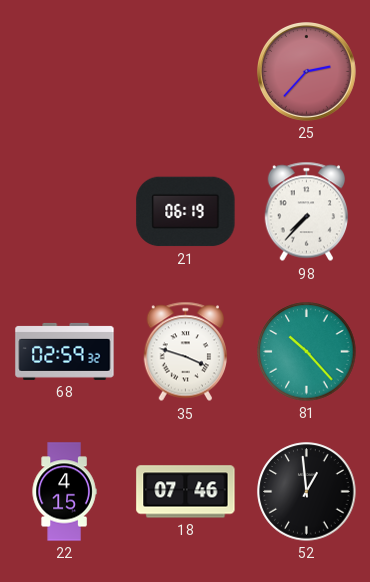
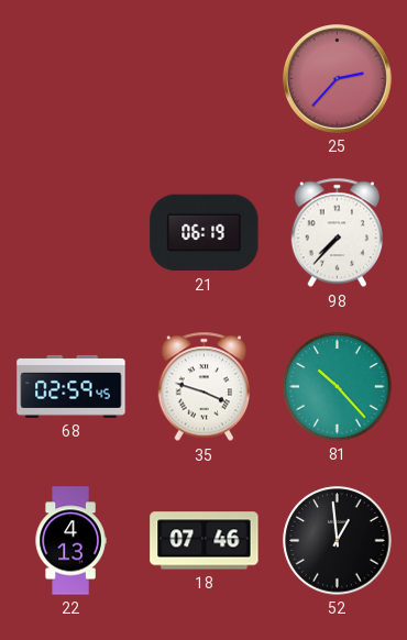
68: 02:59:32 -> 02:59:45
22: 4:15 -> 4:13
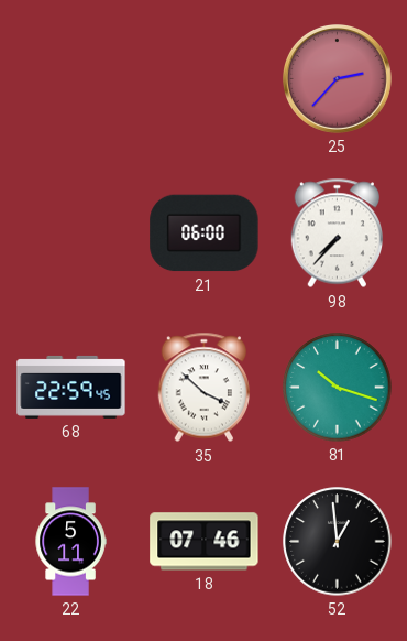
21: 06:19 -> 06:00
68: 02:59 -> 22:59
35: 3:48 -> 3:52
81: 10:23 -> 10:18
22: 4:13 -> 5:11
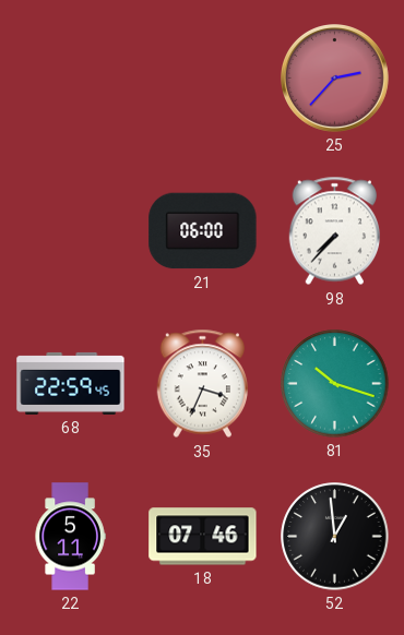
35: 3:52 -> 3:34
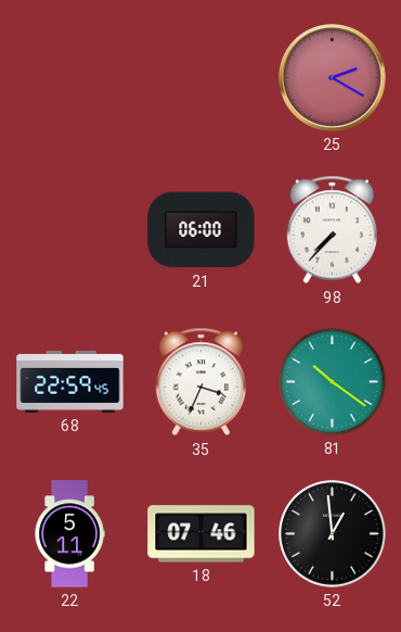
25: 2:37 -> 2:20
81: 10:18 -> 10:21
